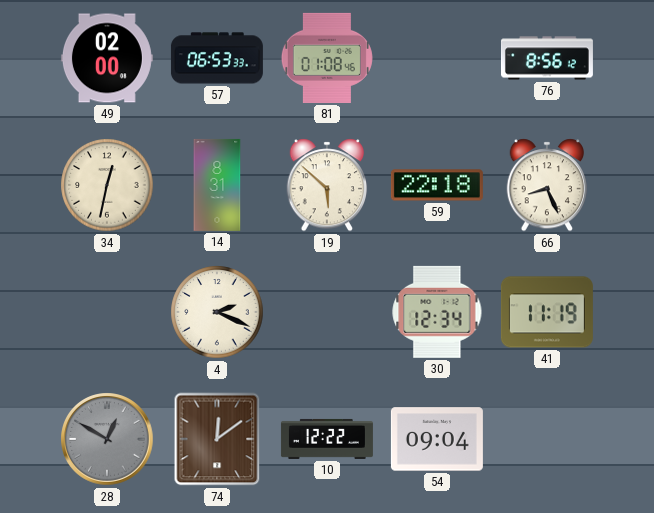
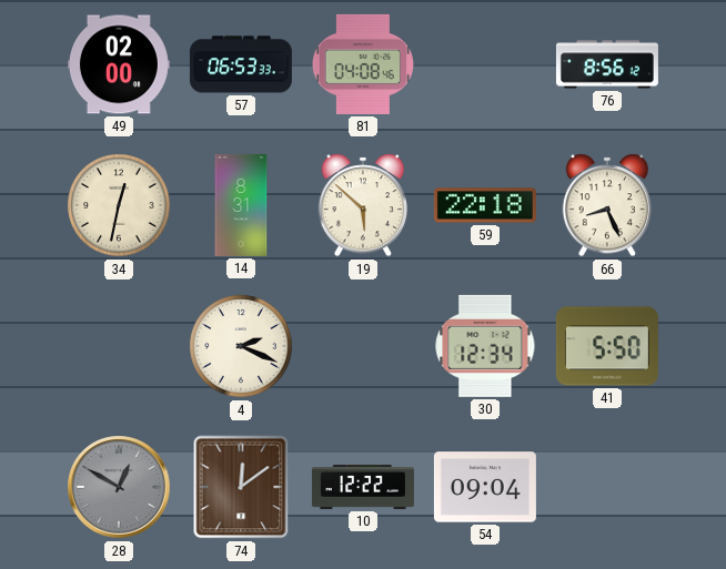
81: 01:08 -> 04:08
41: 11:19 -> 5:50
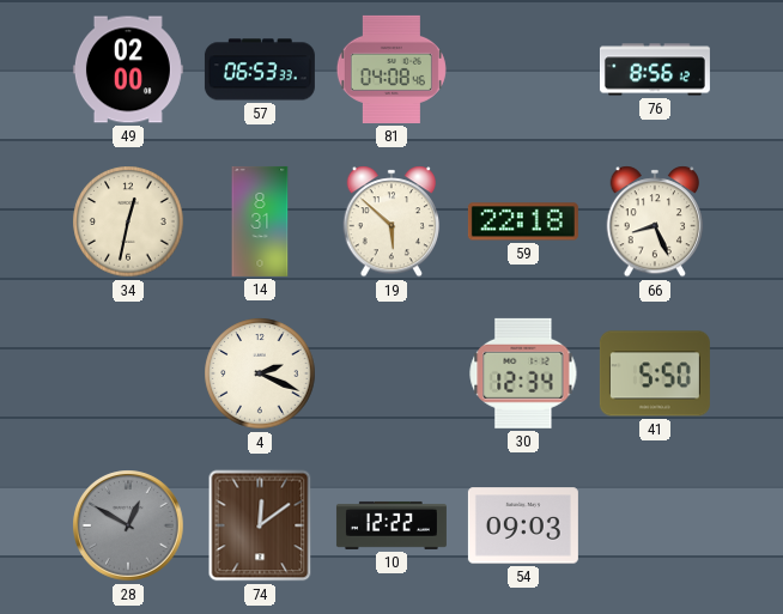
54: 09:04 -> 09:03
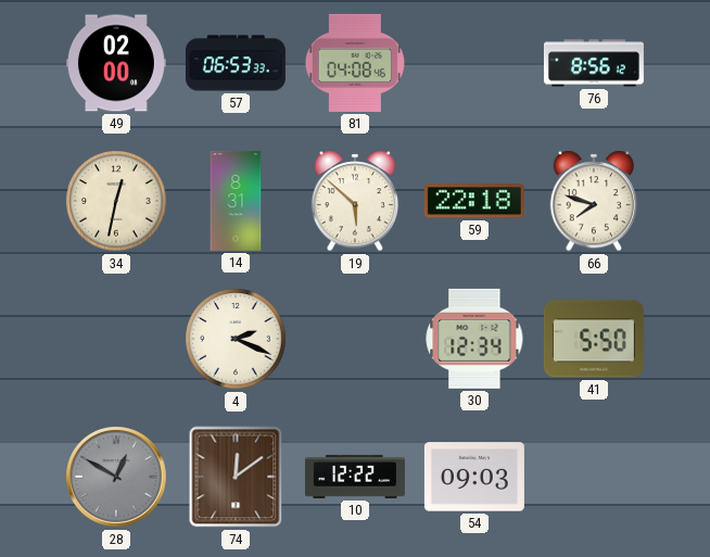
66: 8:26 -> 7:48
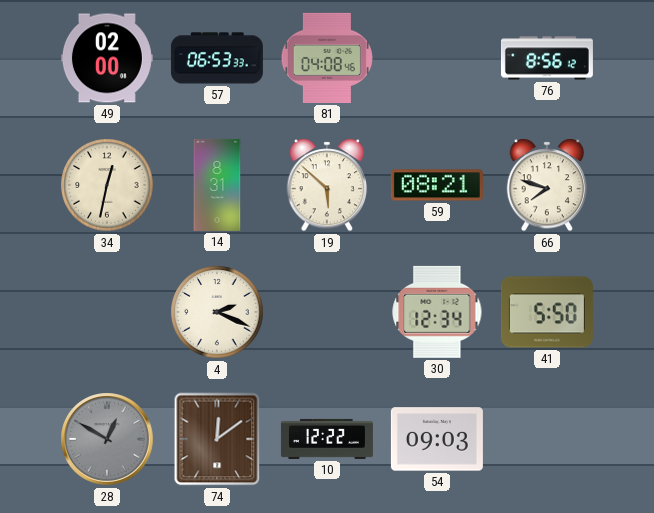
59: 22:18 -> 08:21
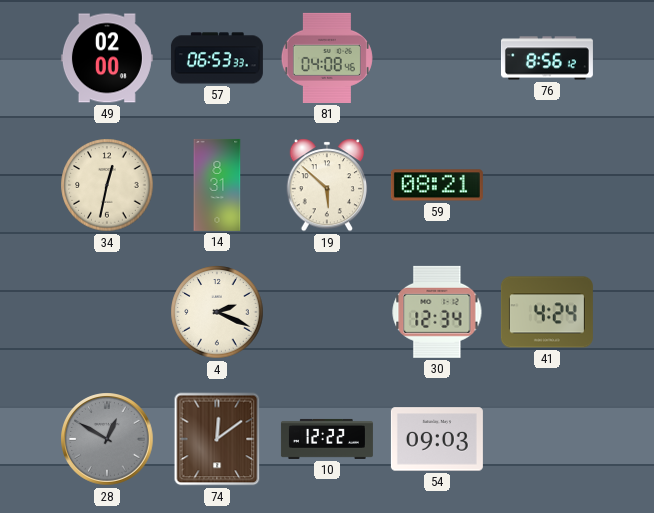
66: 7:48 -> none
41: 5:50 -> 4:24
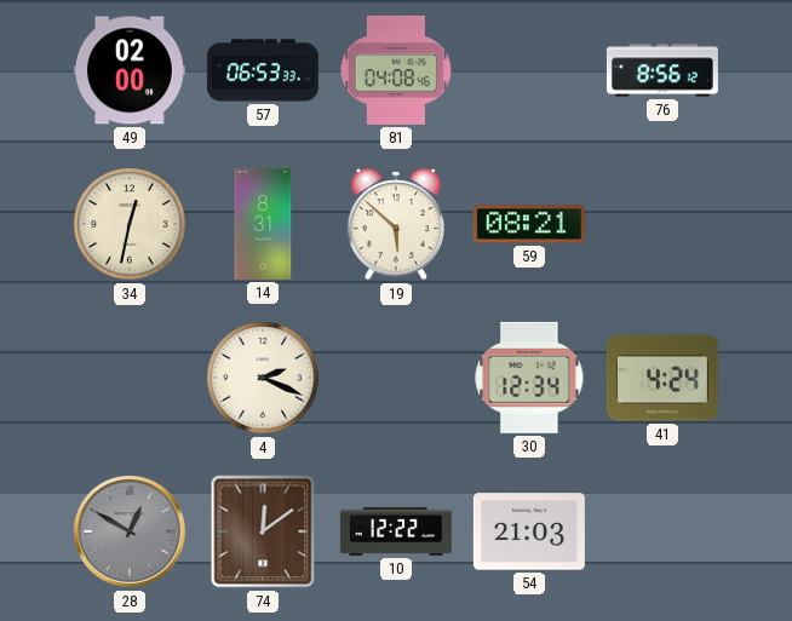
54: 09:03 -> 21:03
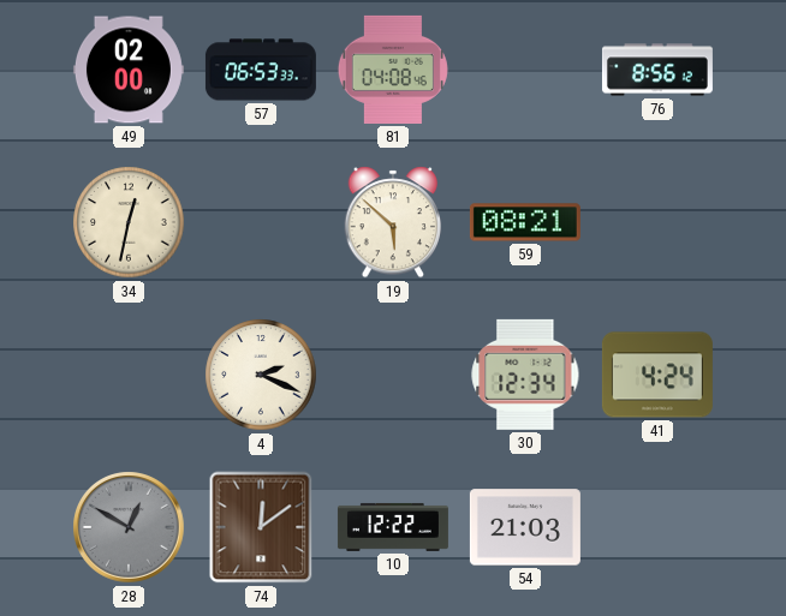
14: 8:31 -> none
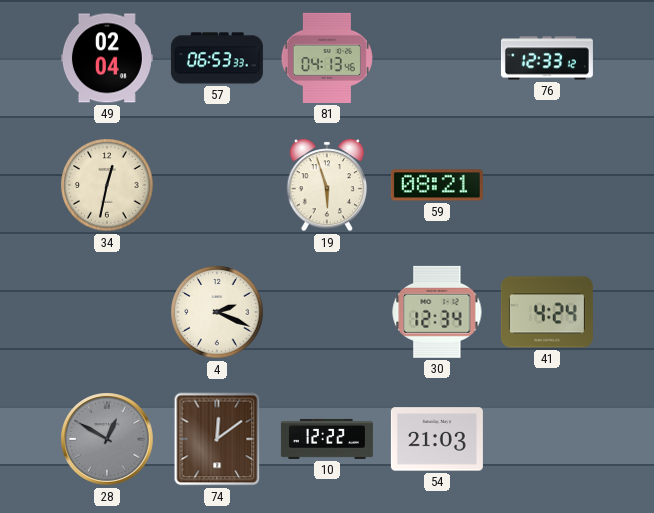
49: 02:00 -> 02:04
81: 04:08 -> 04:13
76: 8:56 -> 12:33
19: 5:52 -> 5:57
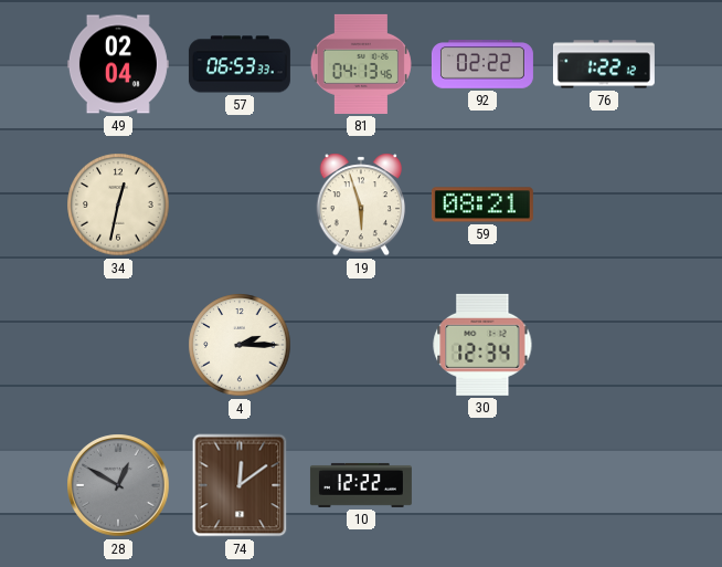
92: none -> 02:22
76: 12:33 -> 1:22
4: 2:19 -> 2:15
41: 4:24 -> none
54: 21:03 -> none
